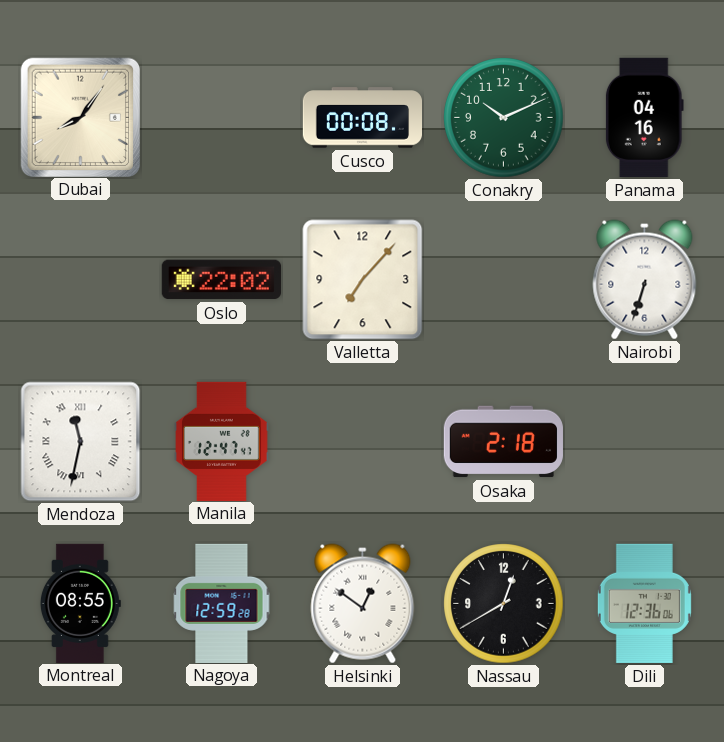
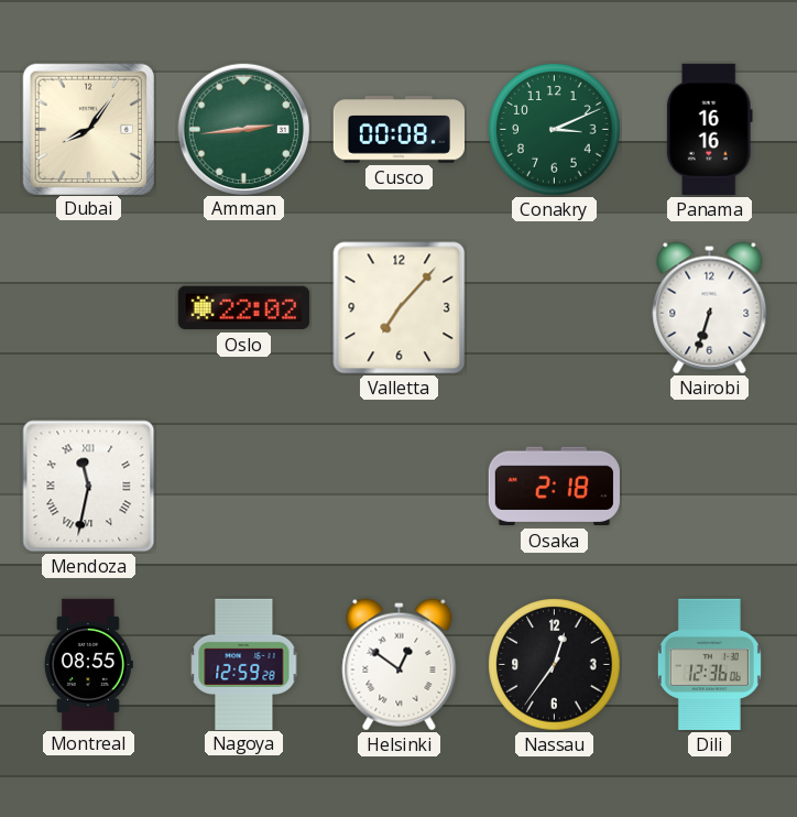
Amman: none -> 2:44
Conakry: 10:11 -> 3:11
Panama: 04:16 -> 16:16
Manila: 12:47 -> none
Nassau: 12:40 -> 12:36
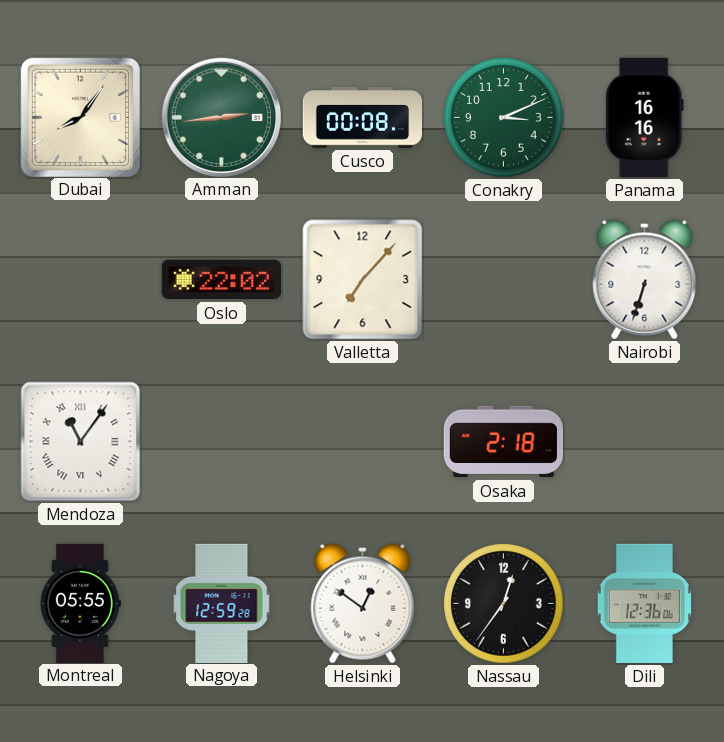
Mendoza: 11:32 -> 11:06
Montreal: 08:55 -> 05:55
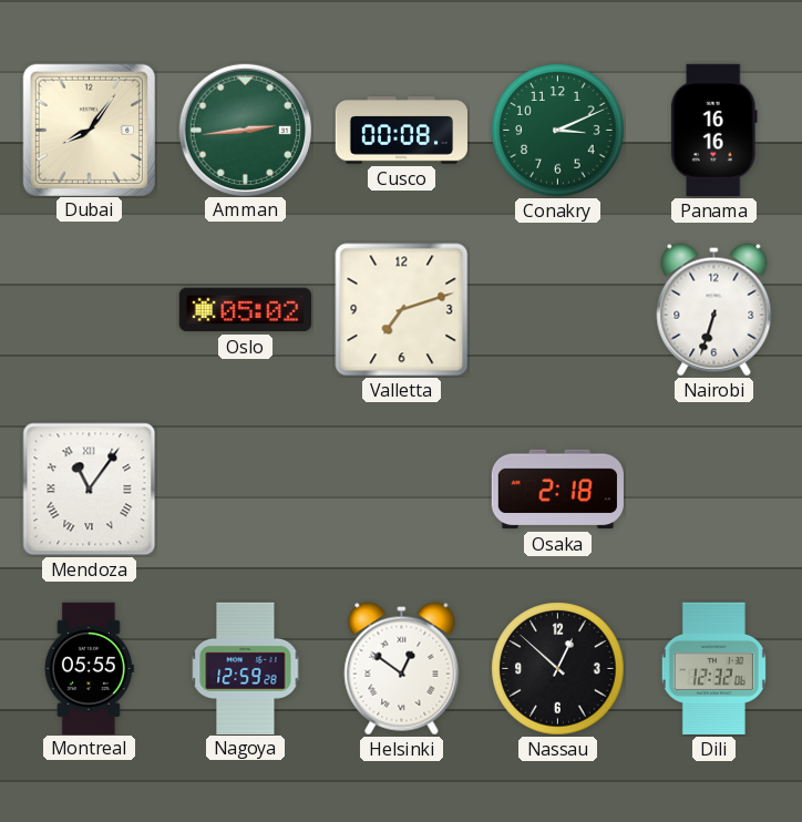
Oslo: 22:02 -> 05:02
Valletta: 7:07 -> 7:12
Nassau: 12:36 -> 12:52
Dili: 12:36 -> 12:32
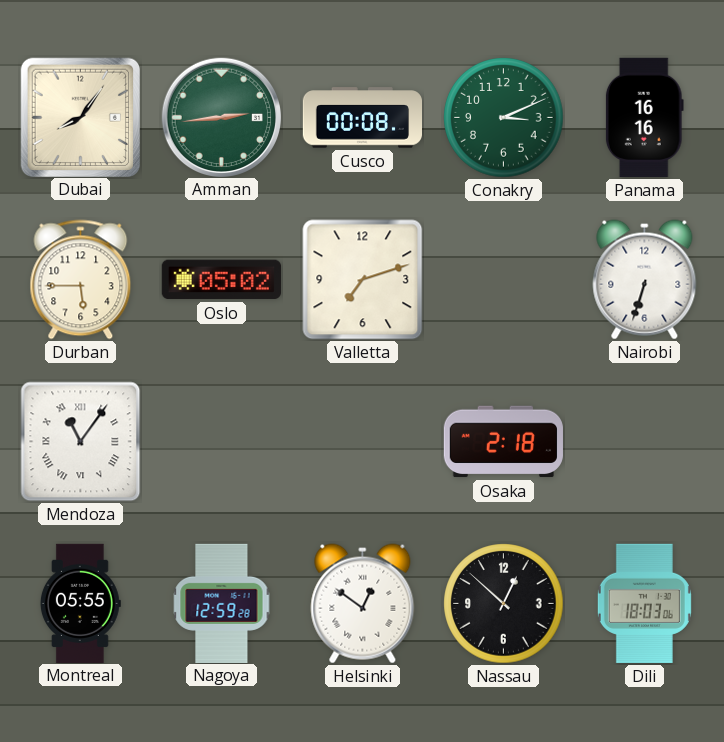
Durban: none -> 5:45
Dili: 12:32 -> 18:03
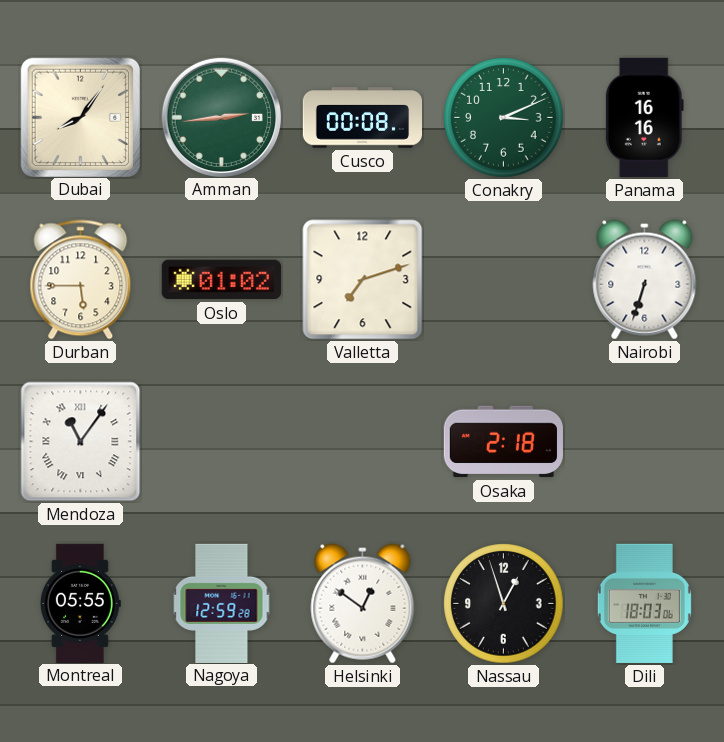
Oslo: 05:02 -> 01:02
Nassau: 12:52 -> 12:57
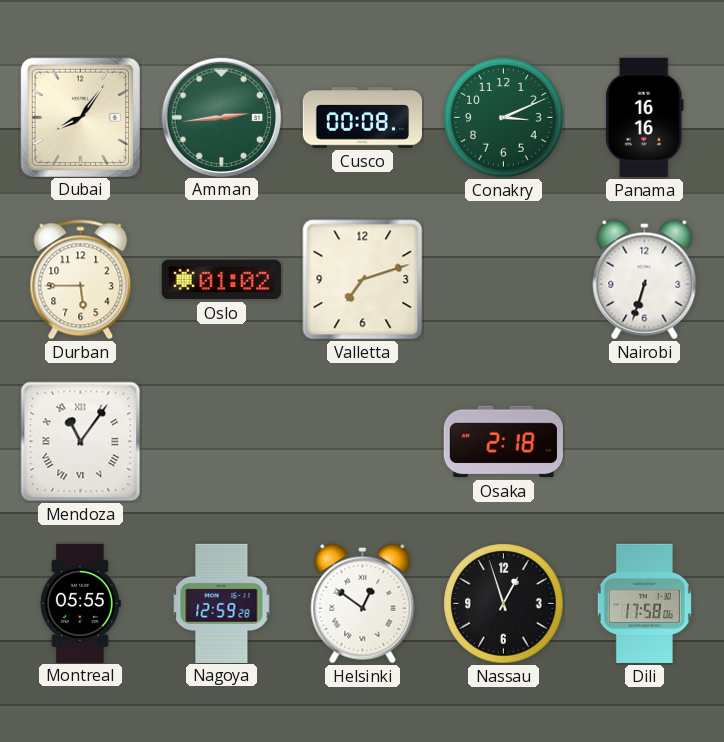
Dili: 18:03 -> 17:58
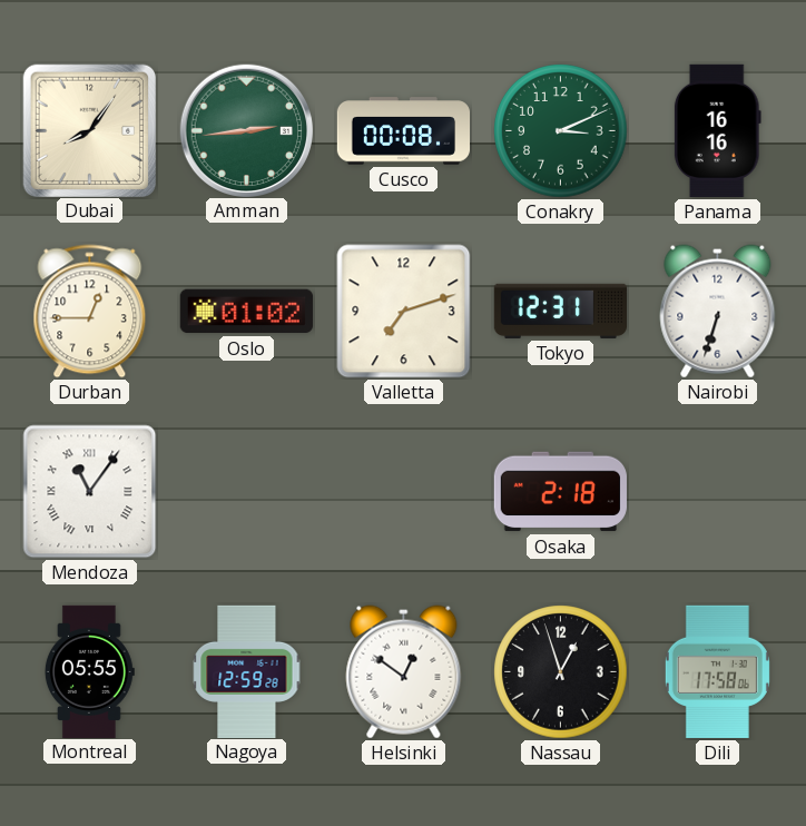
Durban: 5:45 -> 12:45
Tokyo: none -> 12:31
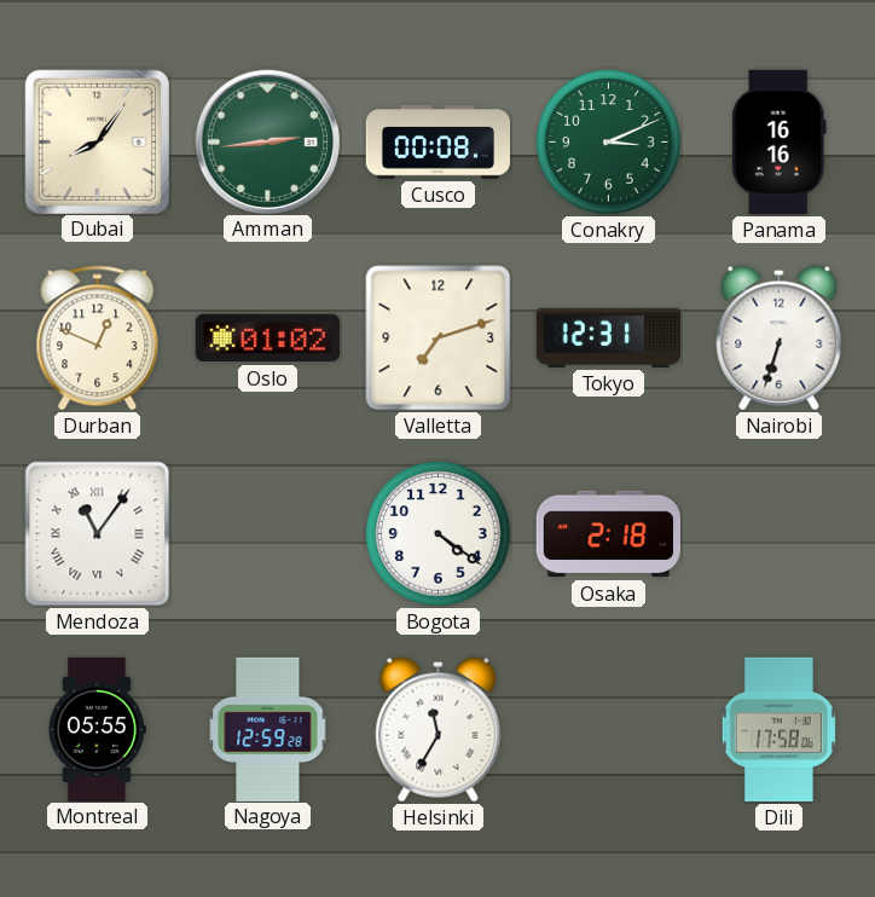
Durban: 12:45 -> 12:49
Bogota: none -> 4:21
Helsinki: 12:51 -> 11:35
Nassau: 12:57 -> none
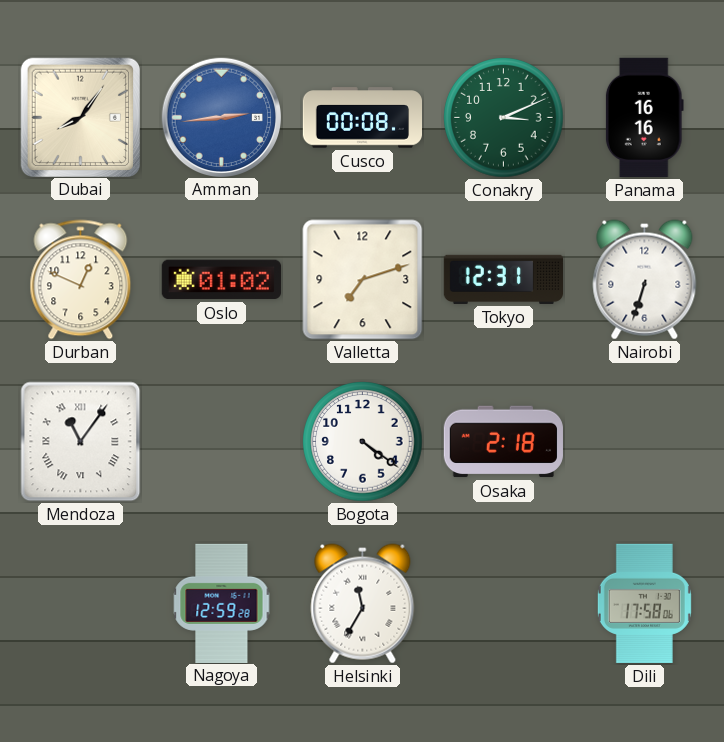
Amman dial: green -> blue
Montreal: 05:55 -> none
